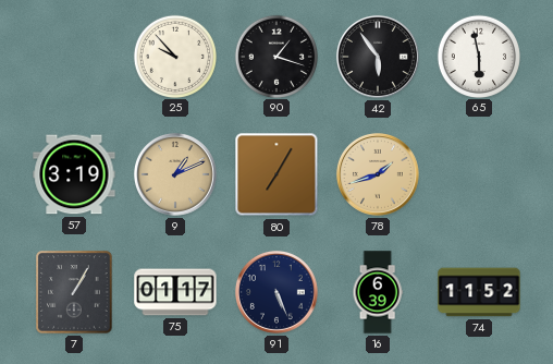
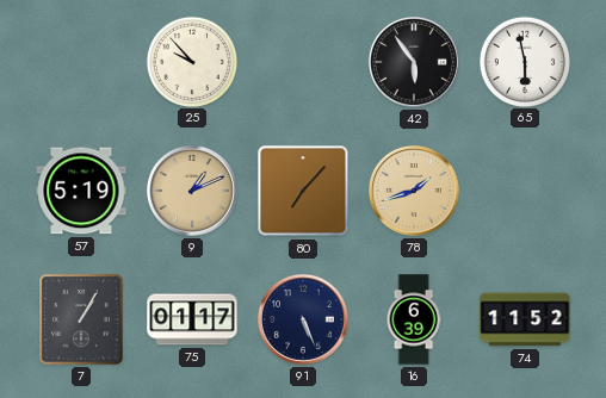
90: 1:18 -> none
57: 3:19 -> 5:19
80: 7:05 -> 7:07
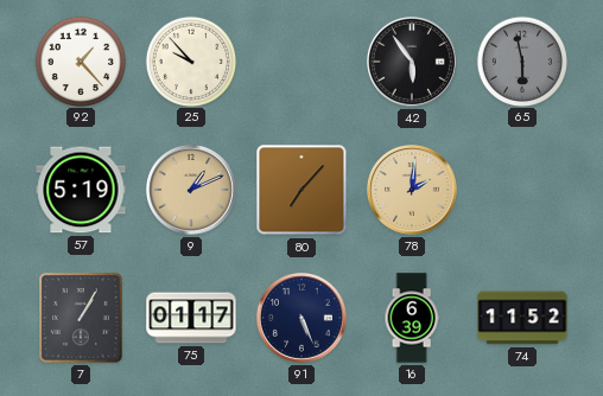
92: none -> 1:23
65 dial: white -> grey
78: 1:42 -> 2:01
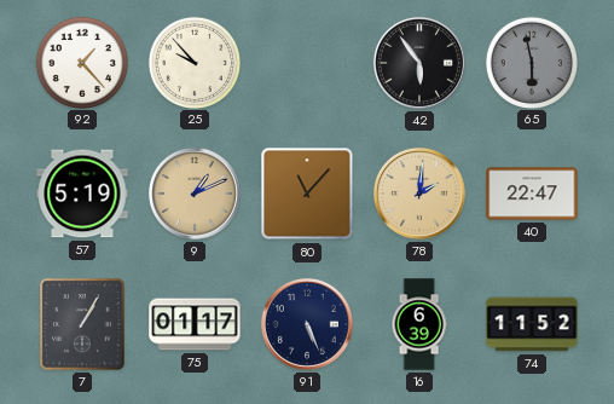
80: 7:07 -> 11:07
40: none -> 22:47
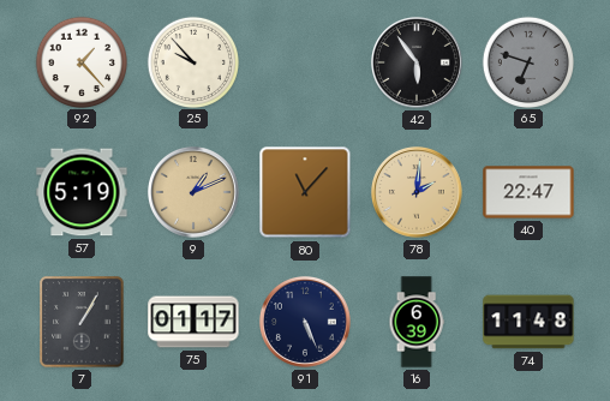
65: 5:58 -> 6:48
74: 11:52 -> 11:48
